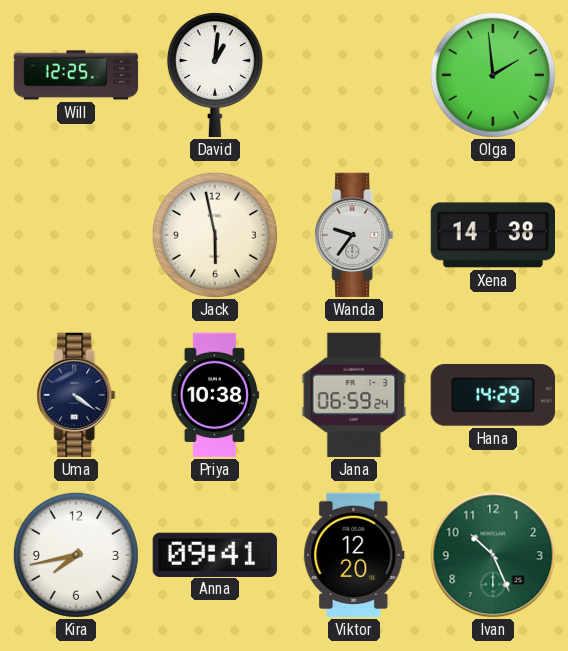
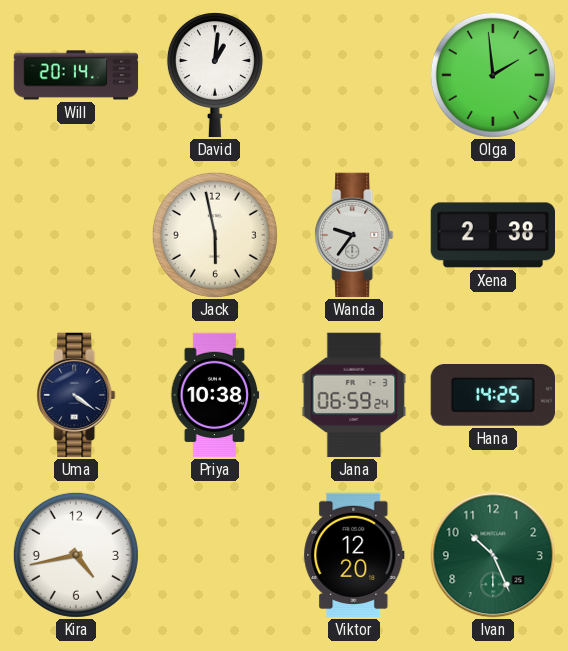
Will: 12:25 -> 20:14
Xena: 14:38 -> 2:38
Hana: 14:29 -> 14:25
Kira: 7:43 -> 4:43
Anna: 09:41 -> none
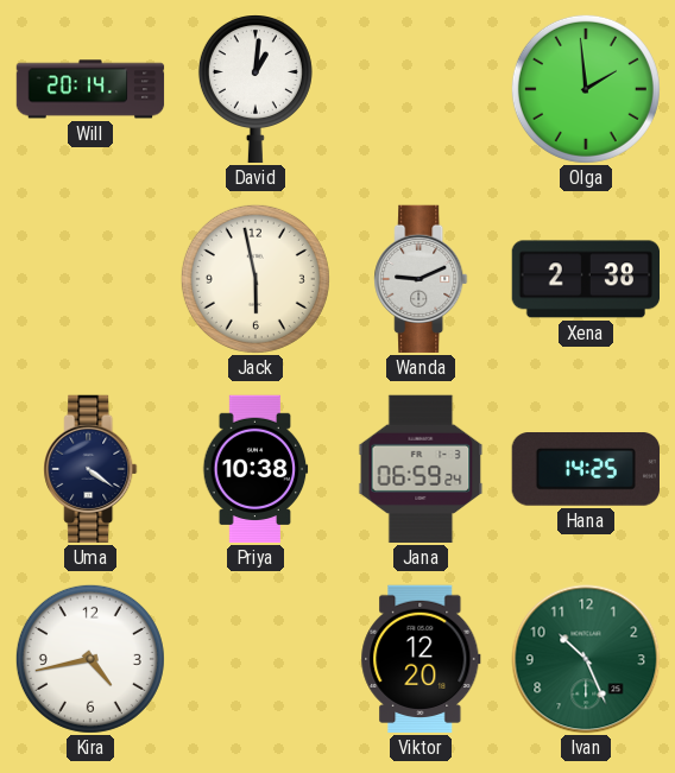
Wanda: 9:36 -> 9:11
